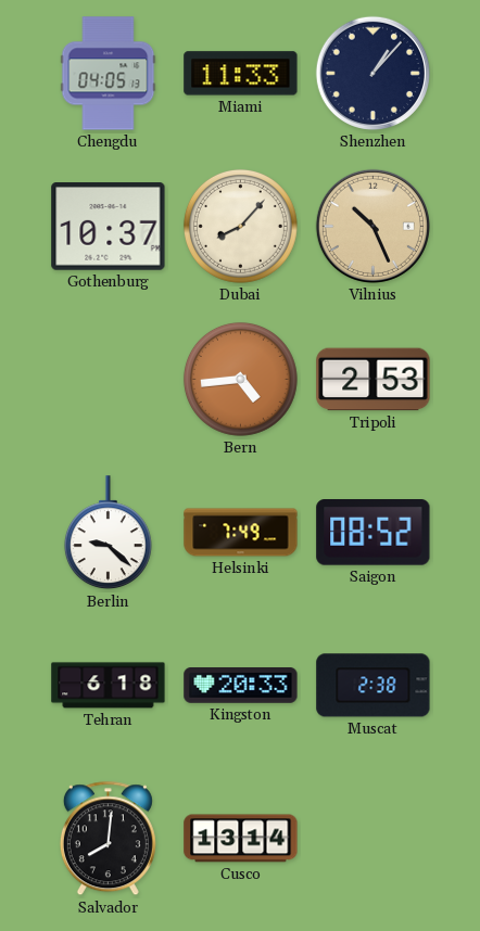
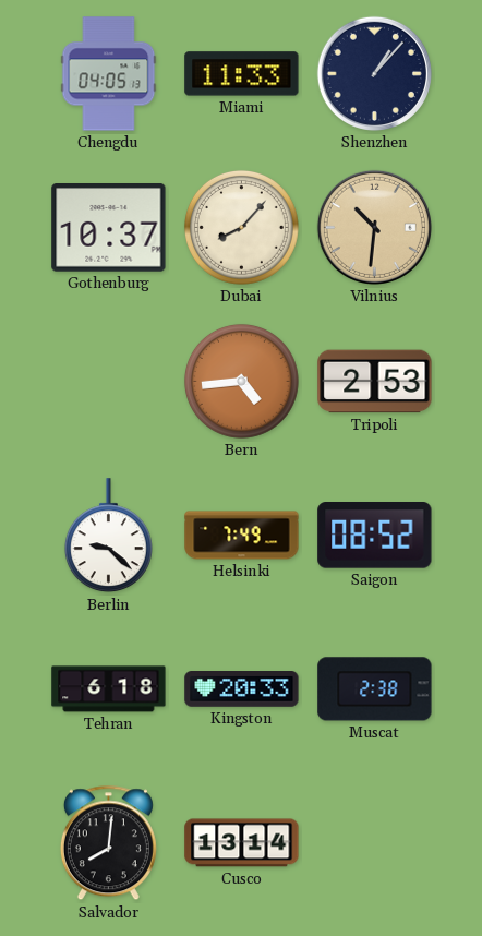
Vilnius: 10:26 -> 10:31
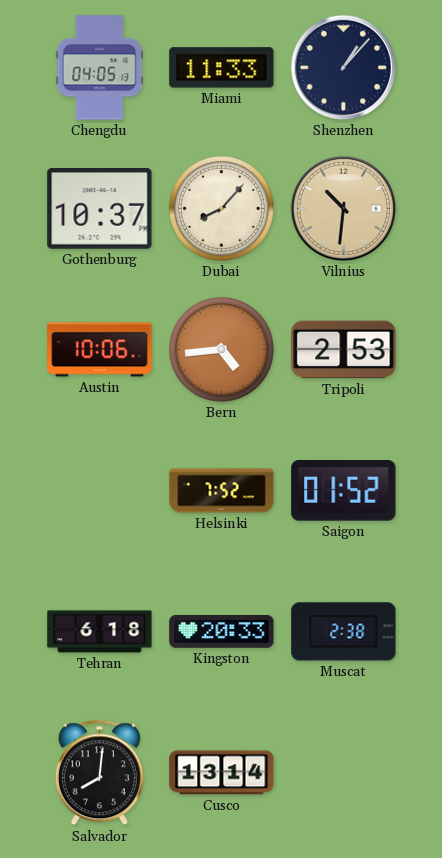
Austin: none -> 10:06
Berlin: 9:22 -> none
Helsinki: 7:49 -> 7:52
Saigon: 08:52 -> 01:52
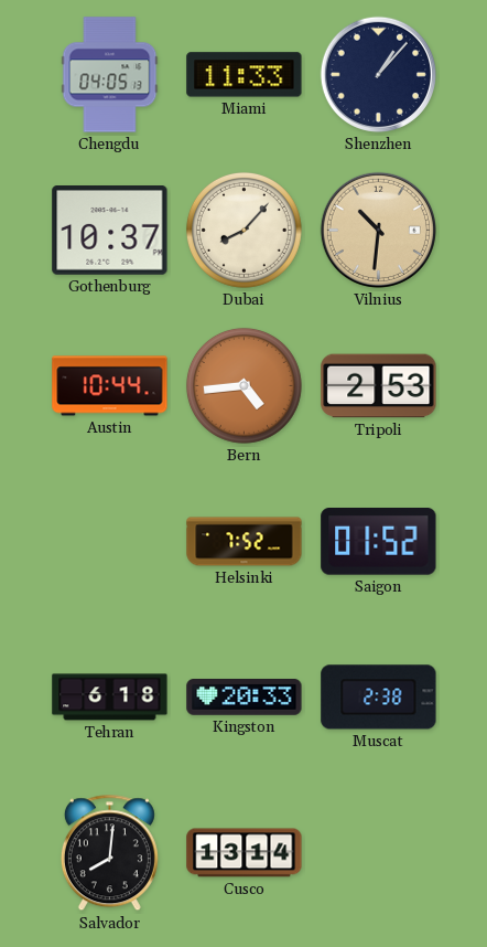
Austin: 10:06 -> 10:44
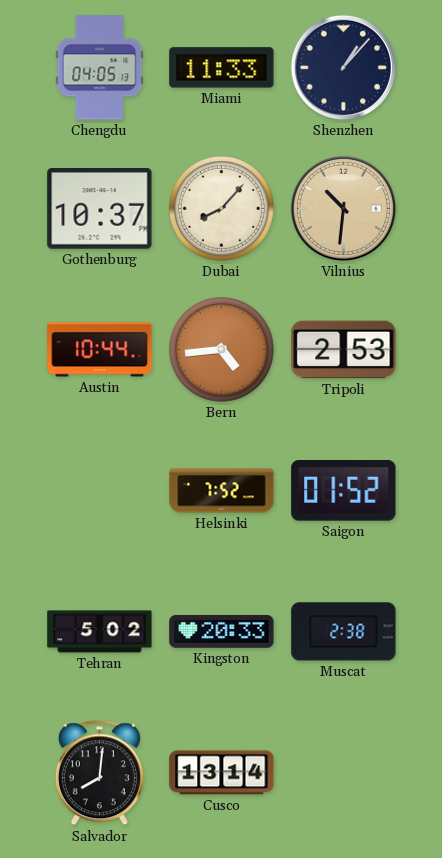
Tehran: 6:18 -> 5:02
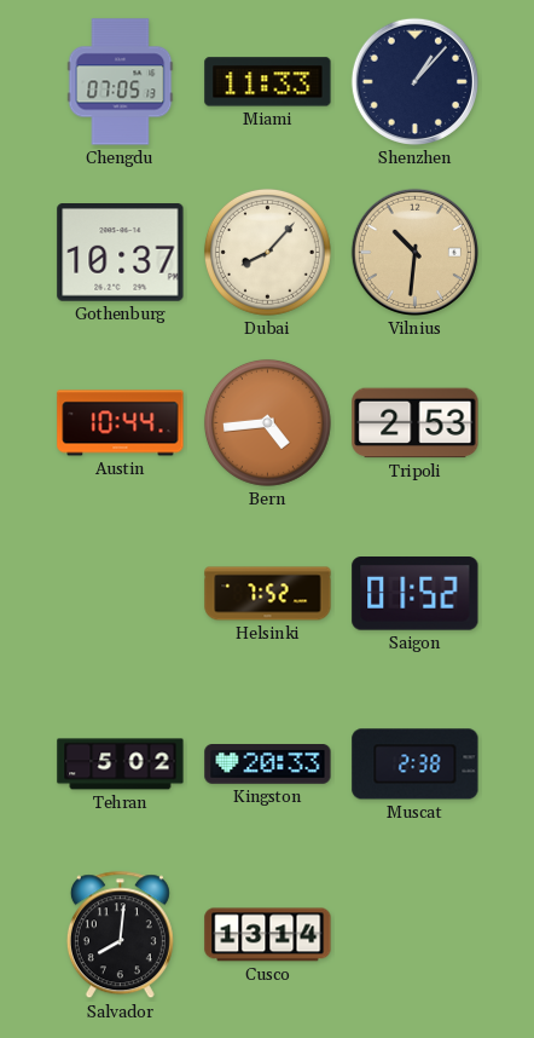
Chengdu: 04:05 -> 07:05
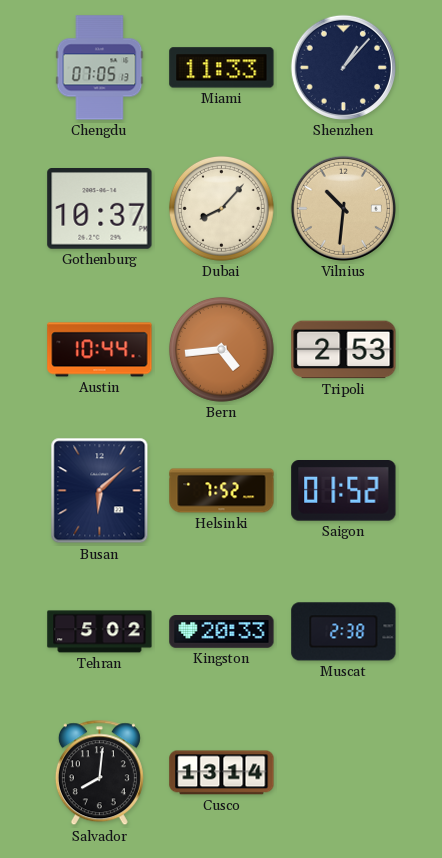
Busan: none -> 6:08
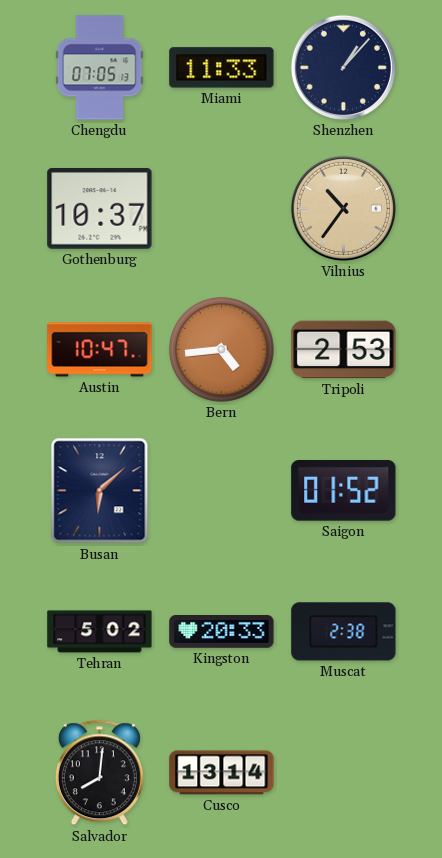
Dubai: 8:07 -> none
Vilnius: 10:31 -> 10:36
Austin: 10:44 -> 10:47
Helsinki: 7:52 -> none
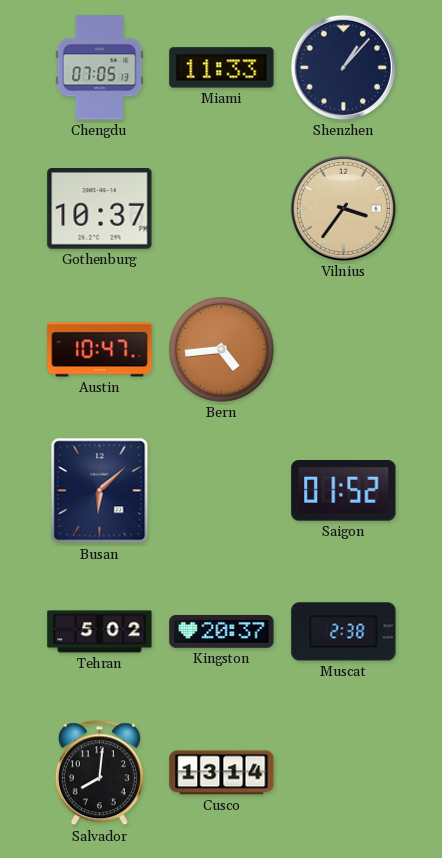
Vilnius: 10:36 -> 3:36
Tripoli: 2:53 -> none
Kingston: 20:33 -> 20:37
